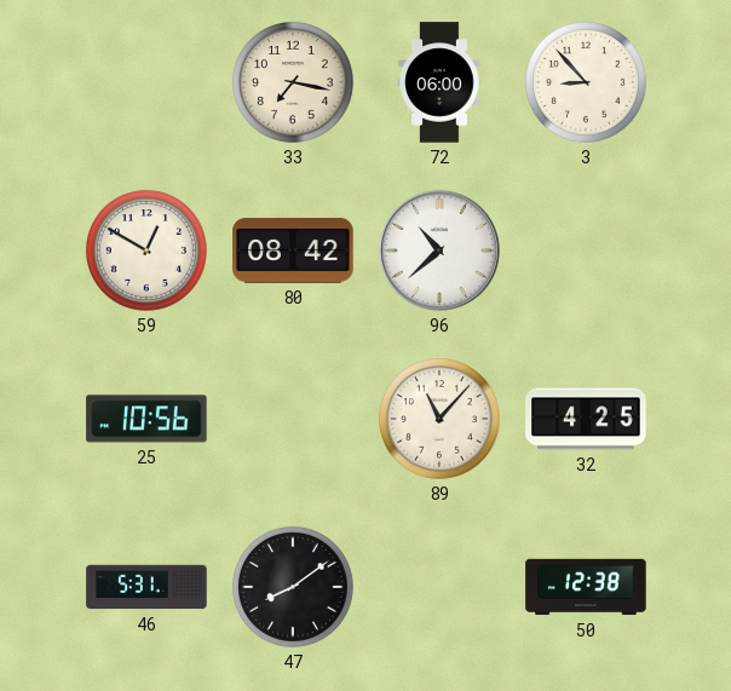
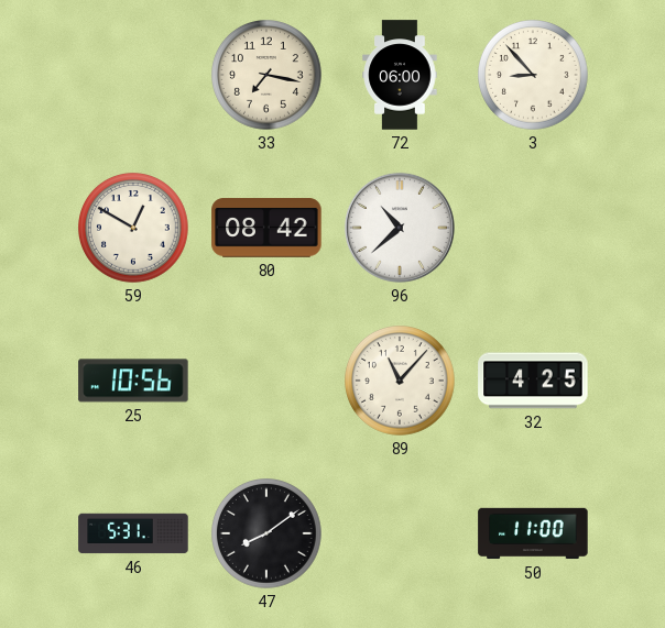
50: 12:38 -> 11:00
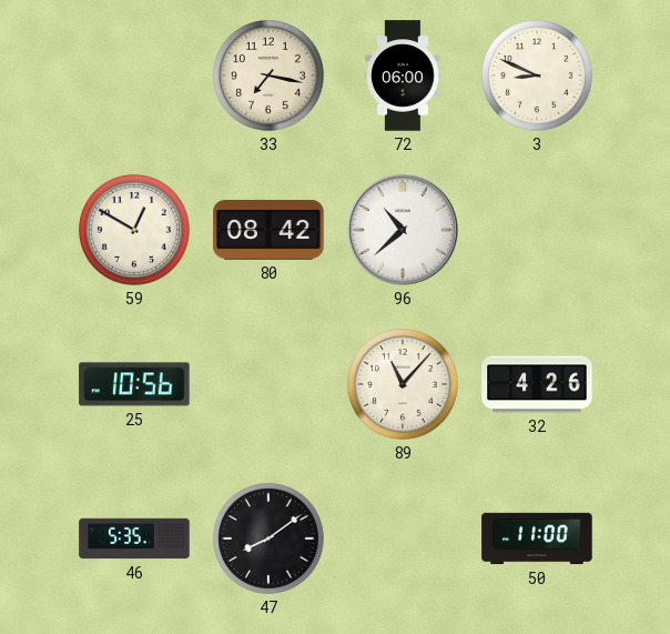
3: 8:53 -> 8:49
32: 4:25 -> 4:26
46: 5:31 -> 5:35
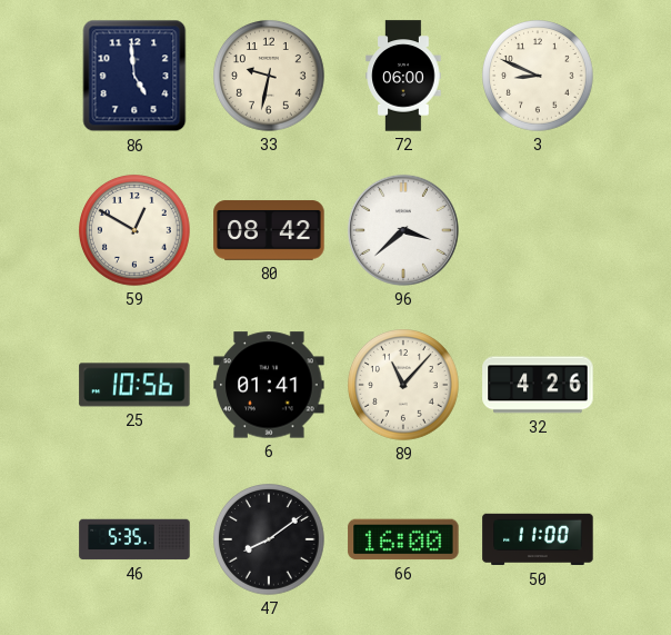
86: none -> 4:59
33: 7:17 -> 9:32
96: 10:38 -> 3:38
6: none -> 01:41
66: none -> 16:00
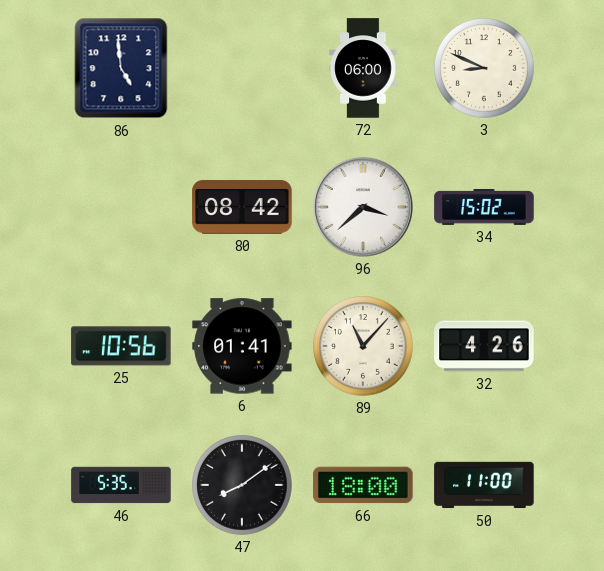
33: 9:32 -> none
59: 12:50 -> none
34: none -> 15:02
66: 16:00 -> 18:00
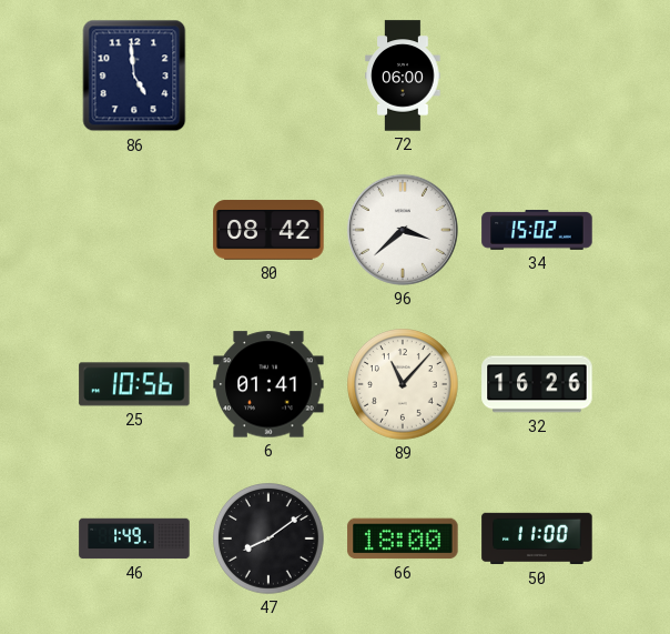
3: 8:49 -> none
32: 4:26 -> 16:26
46: 5:35 -> 1:49
